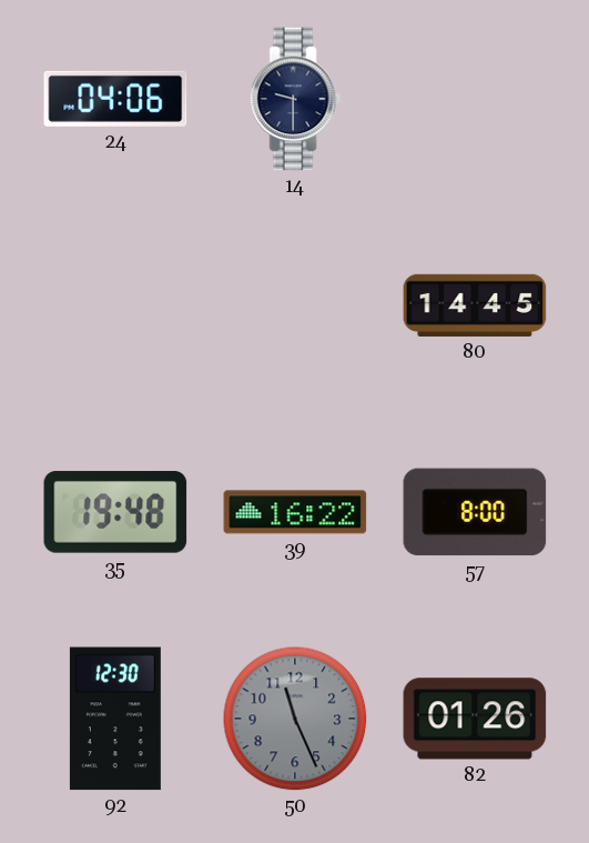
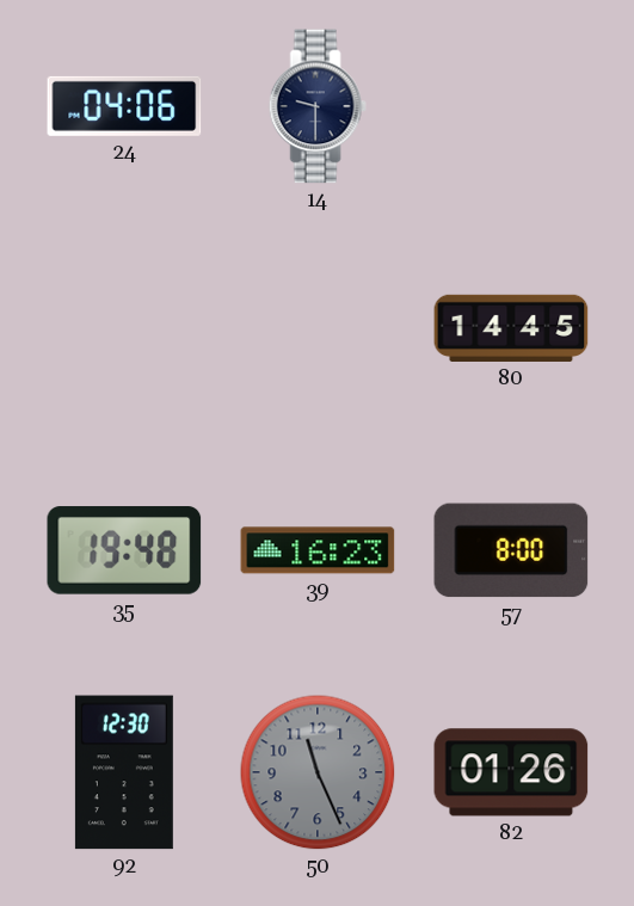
39: 16:22 -> 16:23
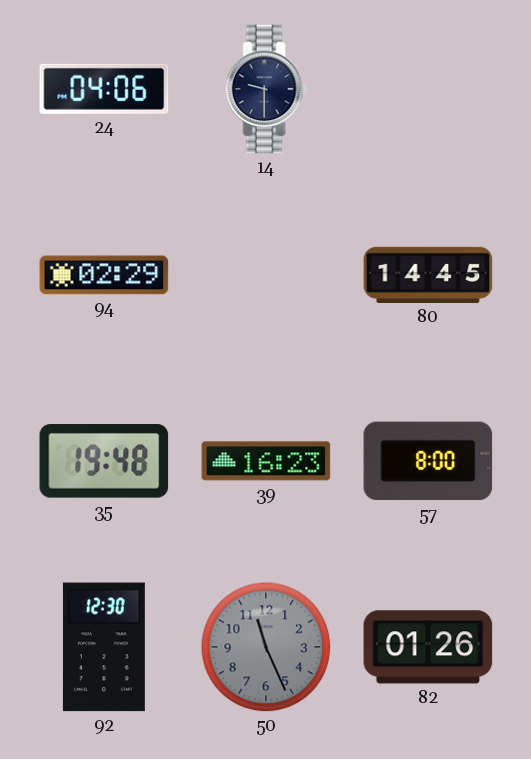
94: none -> 02:29
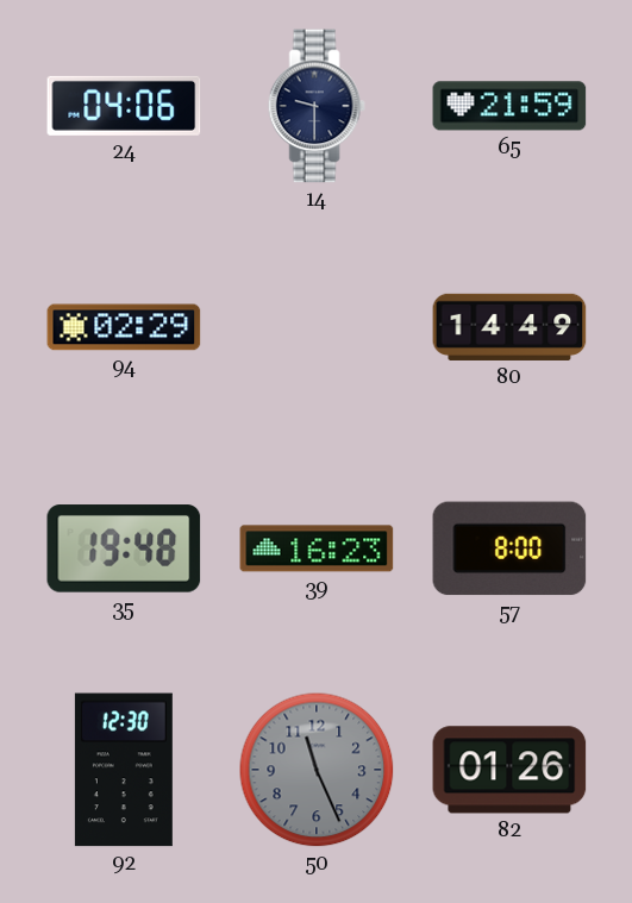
65: none -> 21:59
80: 14:45 -> 14:49
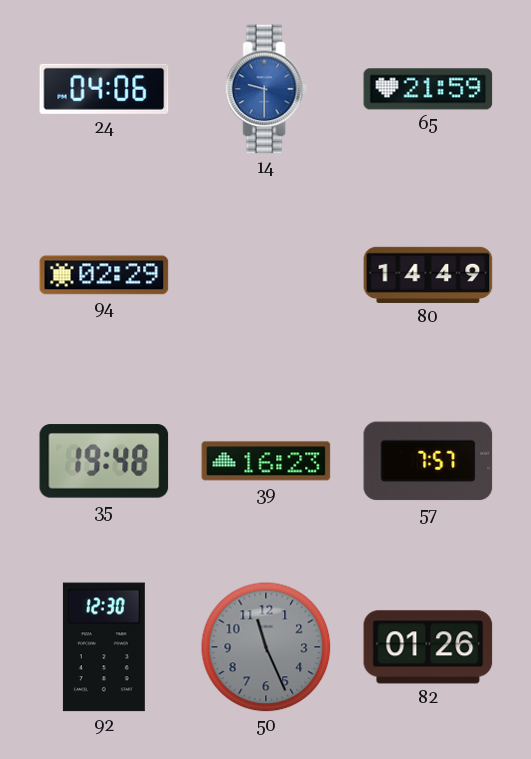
14 dial: navy -> blue
57: 8:00 -> 7:57
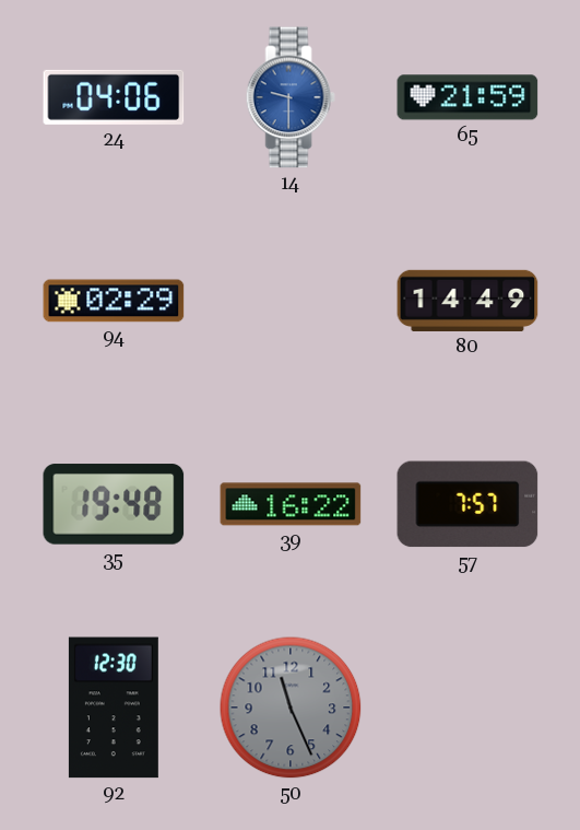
39: 16:23 -> 16:22
82: 01:26 -> none
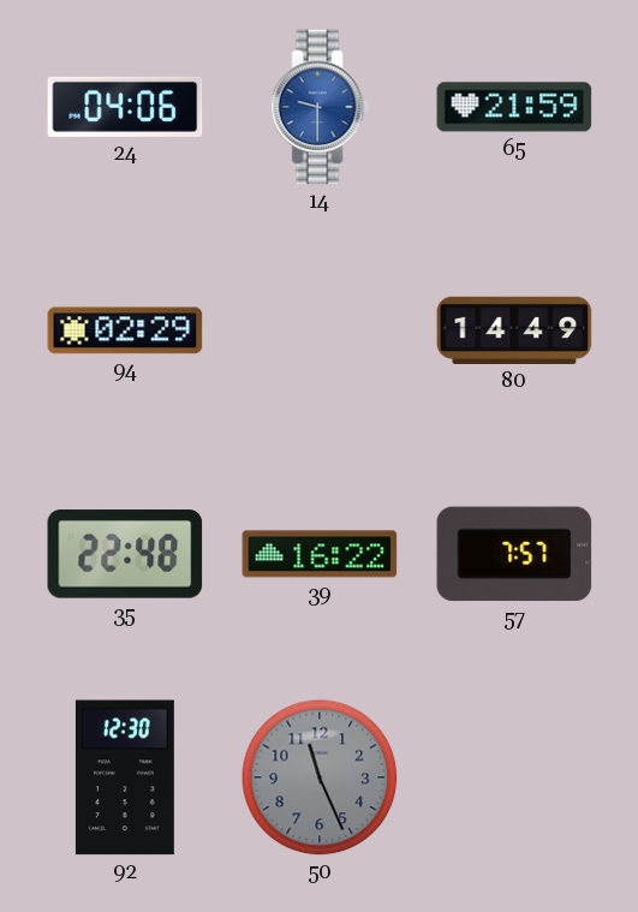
35: 19:48 -> 22:48
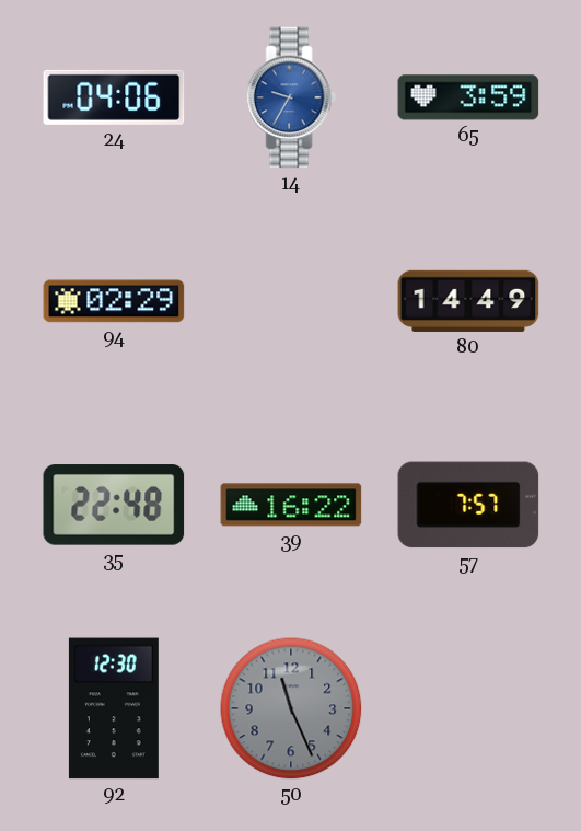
14: 9:30 -> 9:35
65: 21:59 -> 3:59
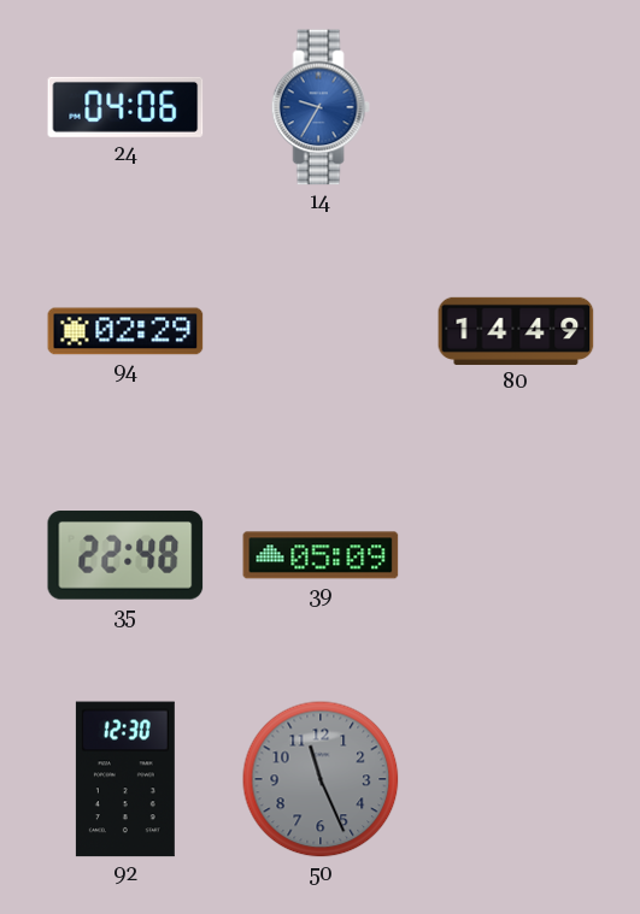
65: 3:59 -> none
39: 16:22 -> 05:09
57: 7:57 -> none
